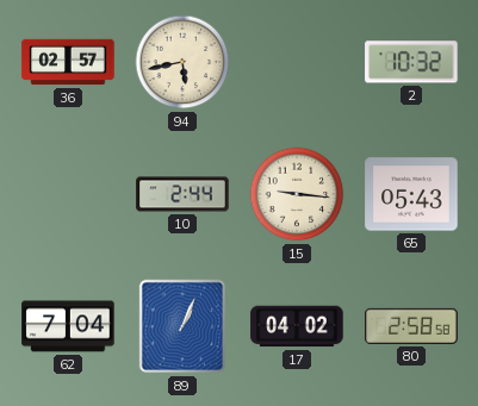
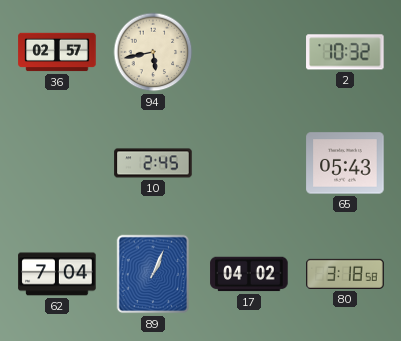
10: 2:44 -> 2:45
15: 9:16 -> none
80: 2:58 -> 3:18
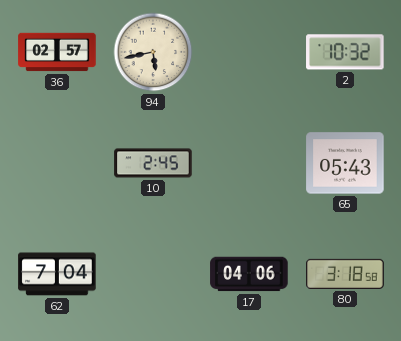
89: 1:04 -> none
17: 04:02 -> 04:06
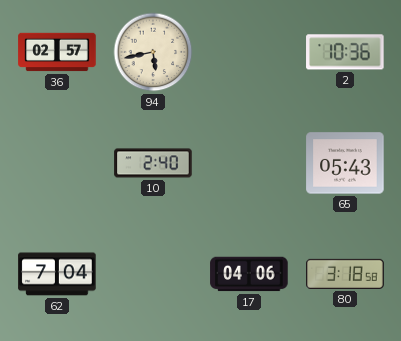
2: 10:32 -> 10:36
10: 2:45 -> 2:40
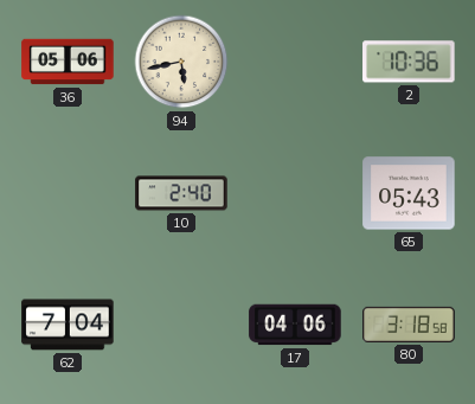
36: 02:57 -> 05:06
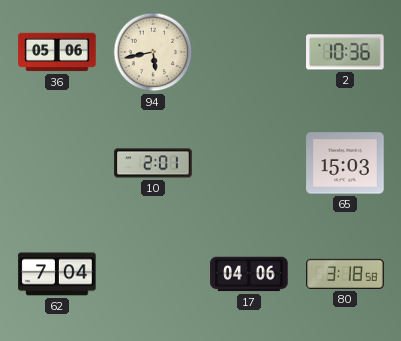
10: 2:40 -> 2:01
65: 05:43 -> 15:03
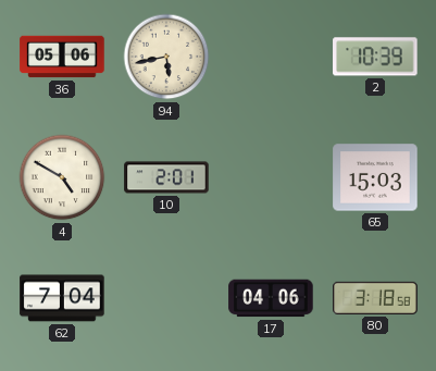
2: 10:36 -> 10:39
4: none -> 4:50
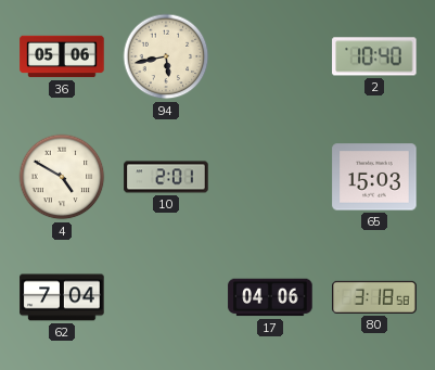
2: 10:39 -> 10:40
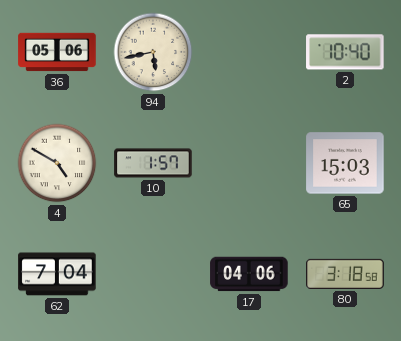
10: 2:01 -> 1:57
